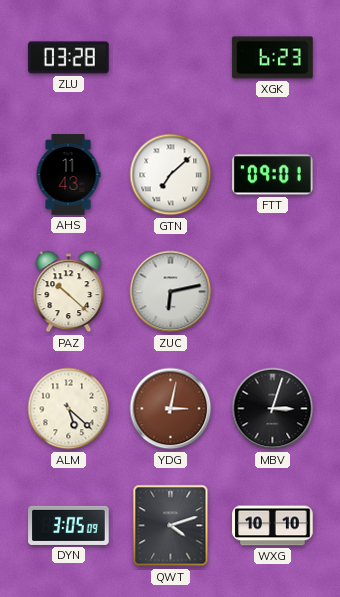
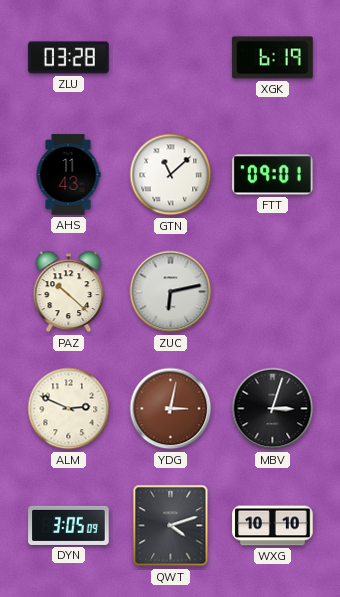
XGK: 6:23 -> 6:19
GTN: 7:08 -> 11:08
ALM: 5:22 -> 2:49
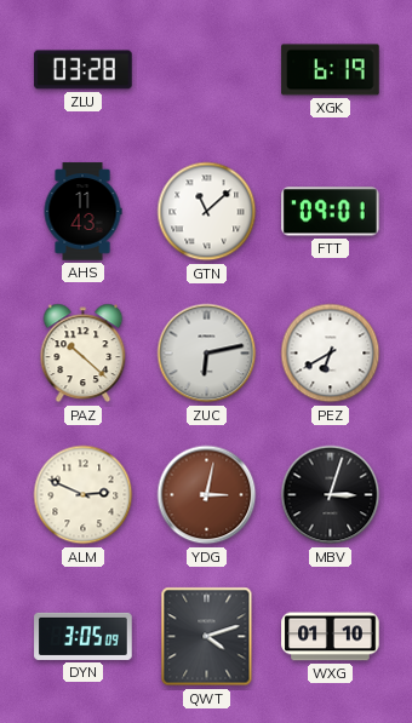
PEZ: none -> 6:40
WXG: 10:10 -> 01:10
